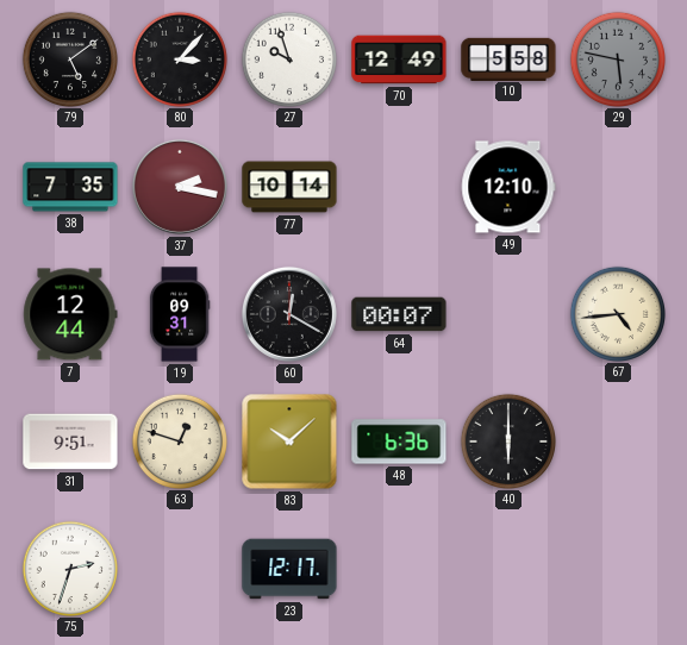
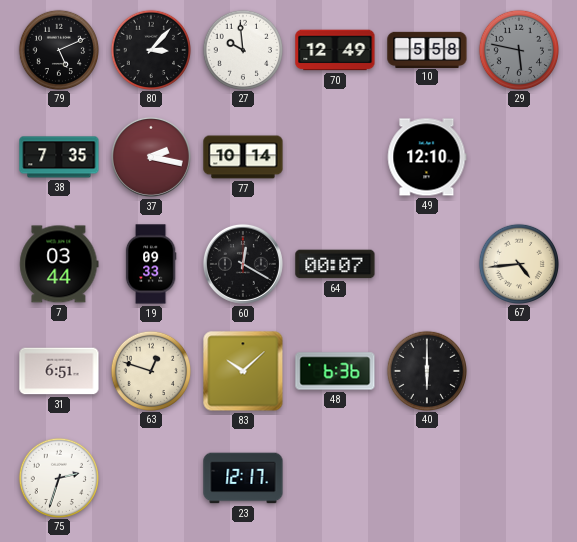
79: 5:09 -> 5:11
27: 9:57 -> 9:59
7: 12:44 -> 03:44
19: 09:31 -> 09:33
31: 9:51 -> 6:51
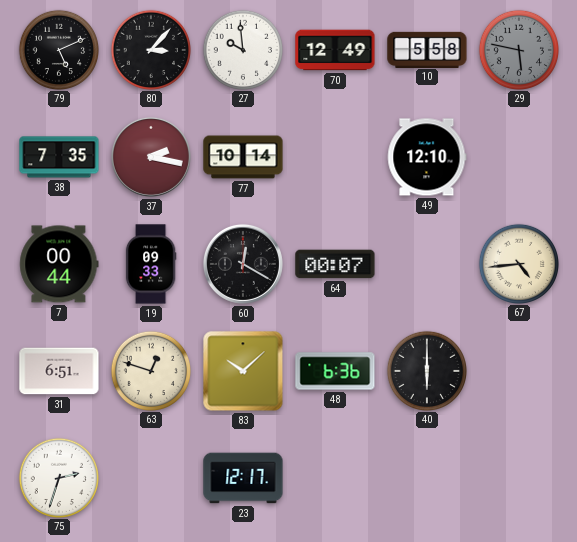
7: 03:44 -> 00:44
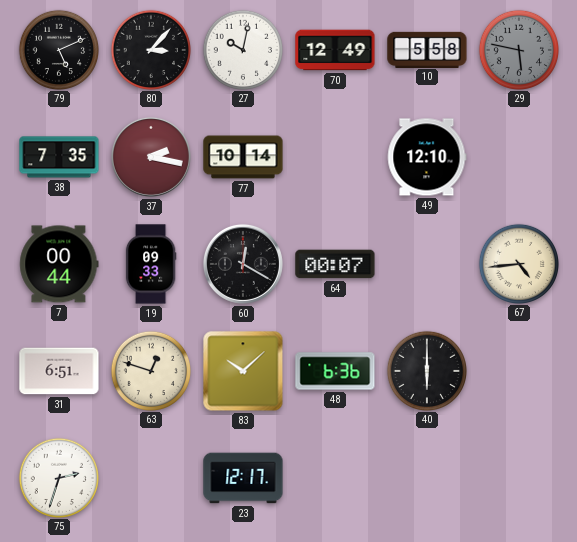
27: 9:59 -> 10:02
